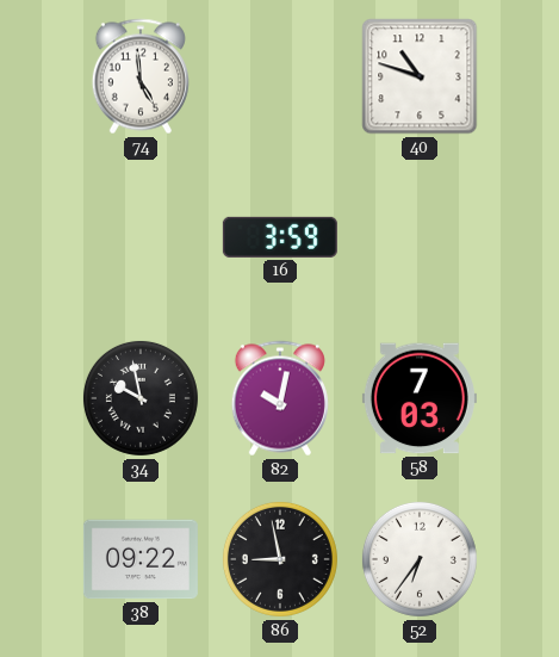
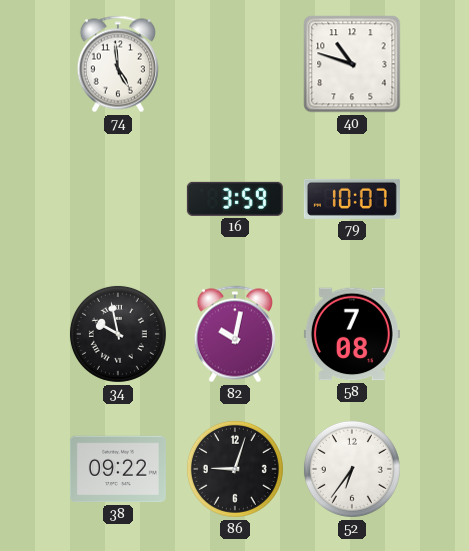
79: none -> 10:07
58: 7:03 -> 7:08
86: 8:58 -> 9:03
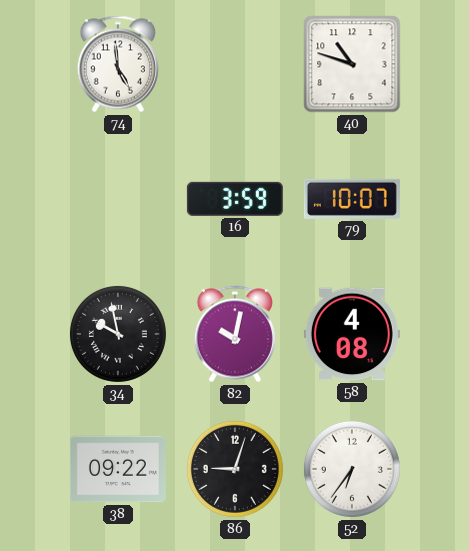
58: 7:08 -> 4:08
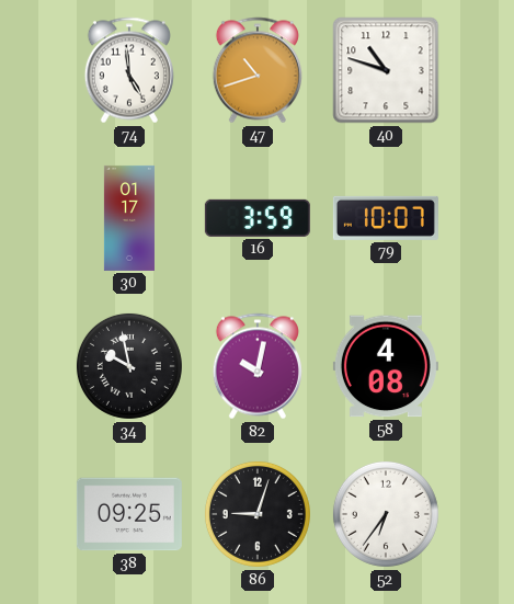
47: none -> 10:42
30: none -> 01:17
38: 09:22 -> 09:25
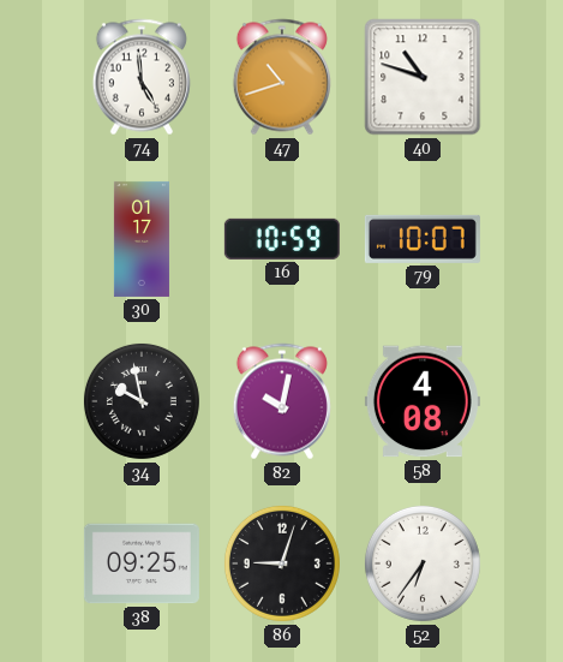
16: 3:59 -> 10:59
